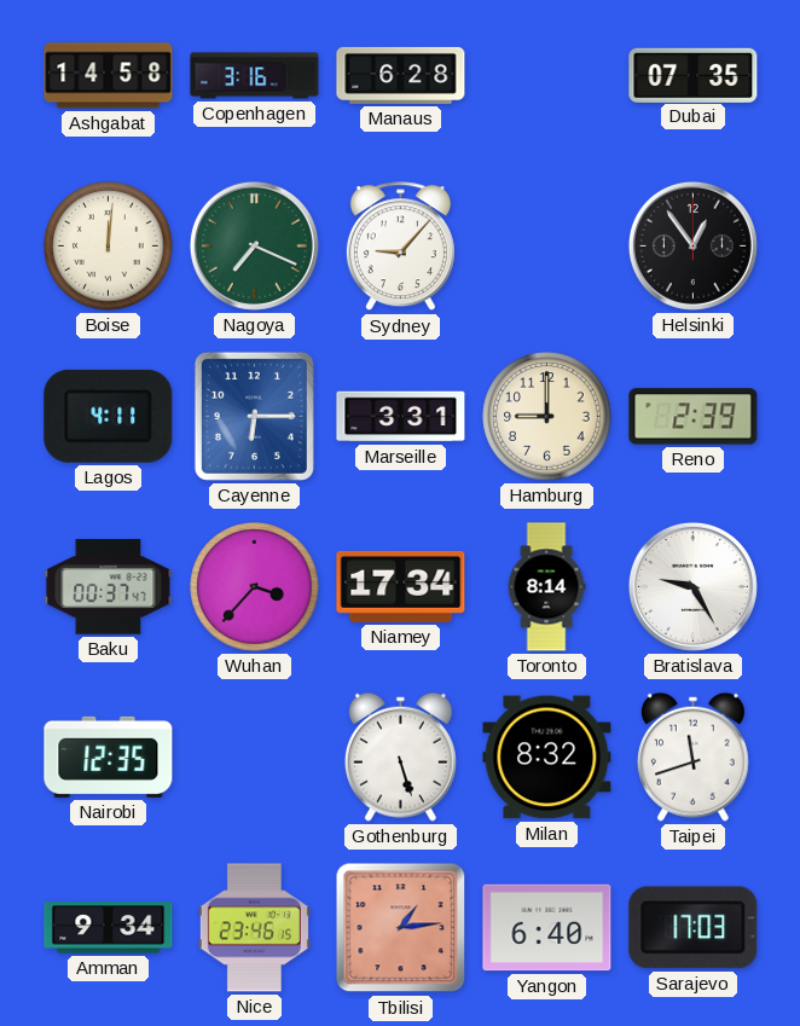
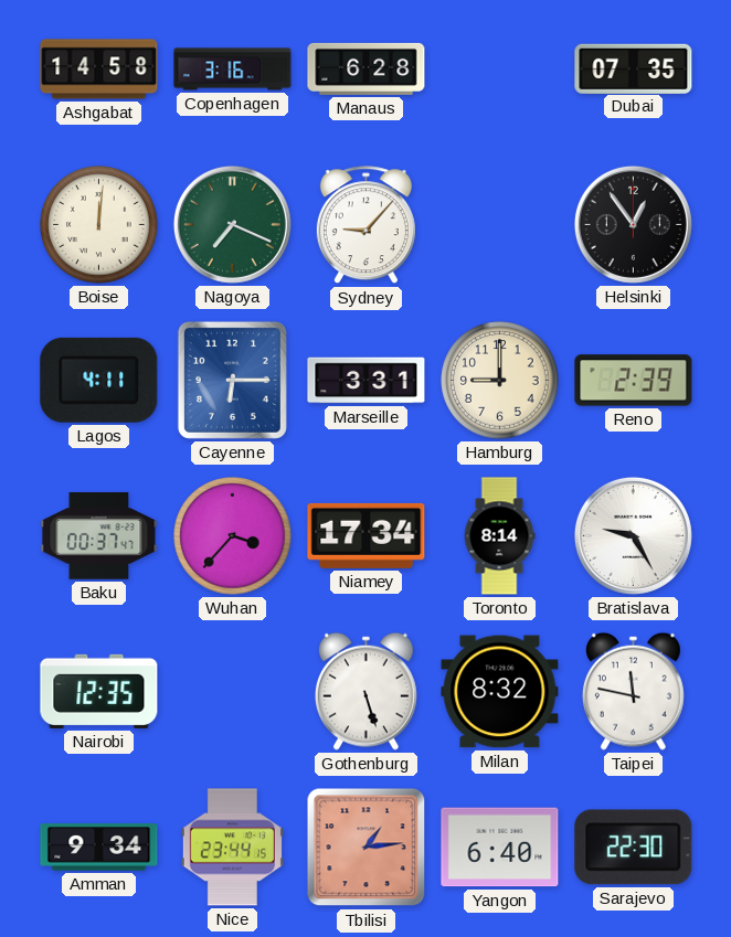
Taipei: 11:42 -> 11:47
Nice: 23:46 -> 23:44
Sarajevo: 17:03 -> 22:30
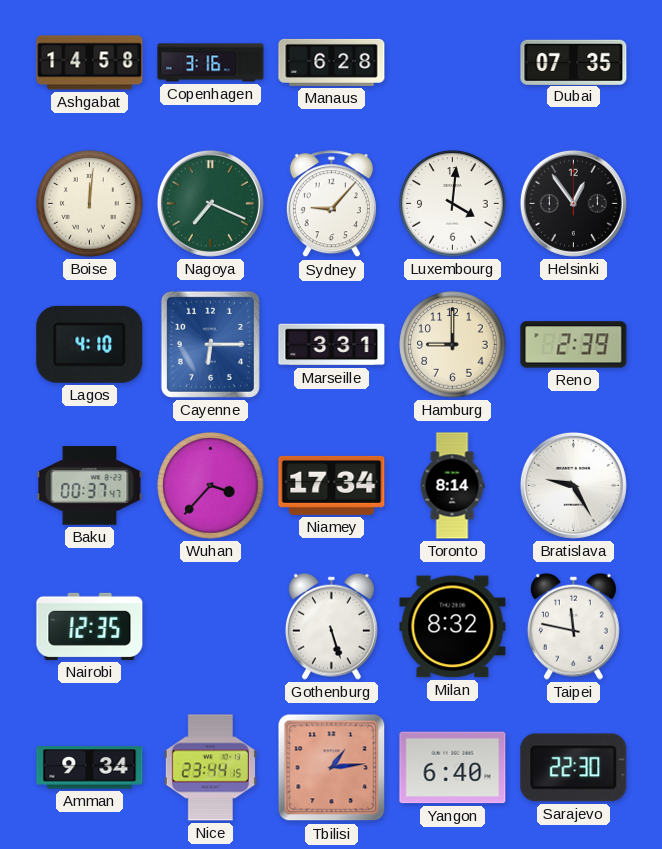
Luxembourg: none -> 4:01
Lagos: 4:11 -> 4:10
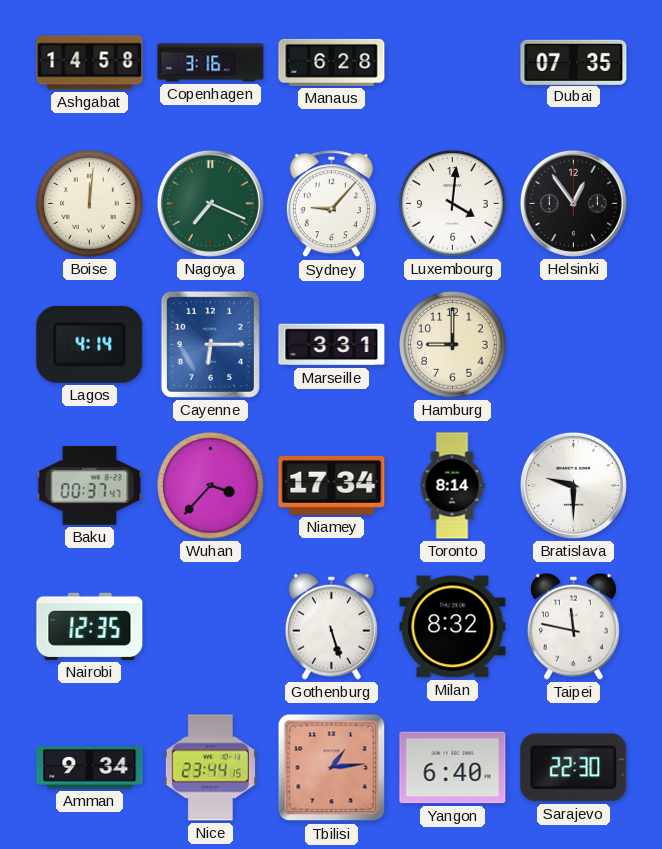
Lagos: 4:10 -> 4:14
Reno: 2:39 -> none
Bratislava: 9:25 -> 9:30
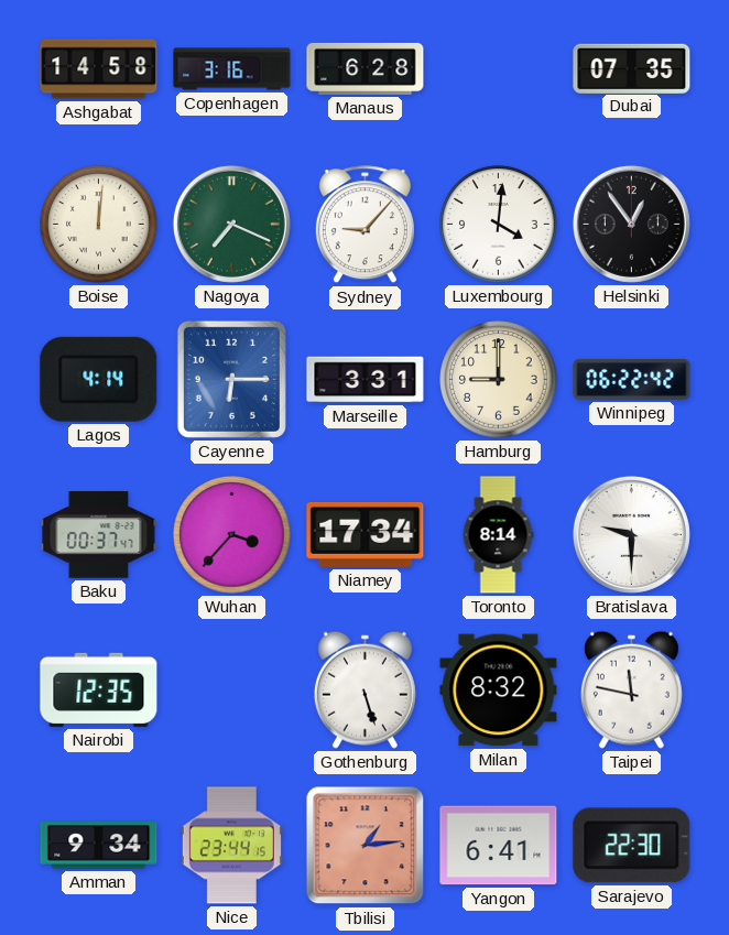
Winnipeg: none -> 06:22
Yangon: 6:40 -> 6:41
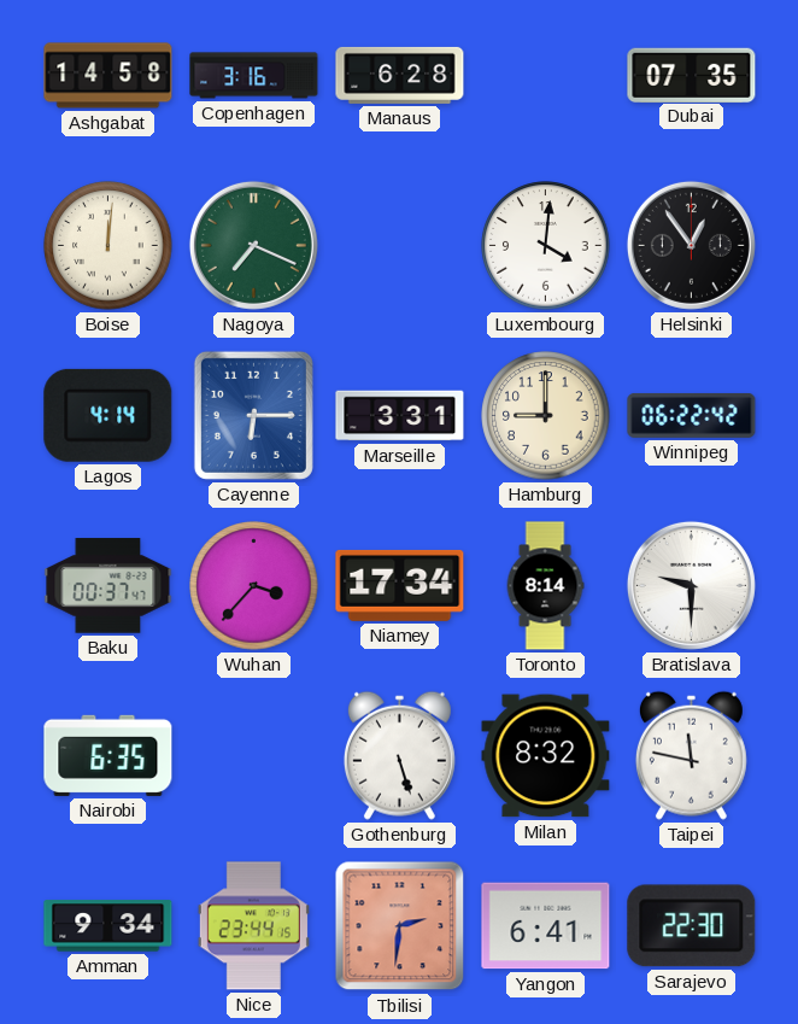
Sydney: 9:07 -> none
Nairobi: 12:35 -> 6:35
Tbilisi: 1:14 -> 2:31
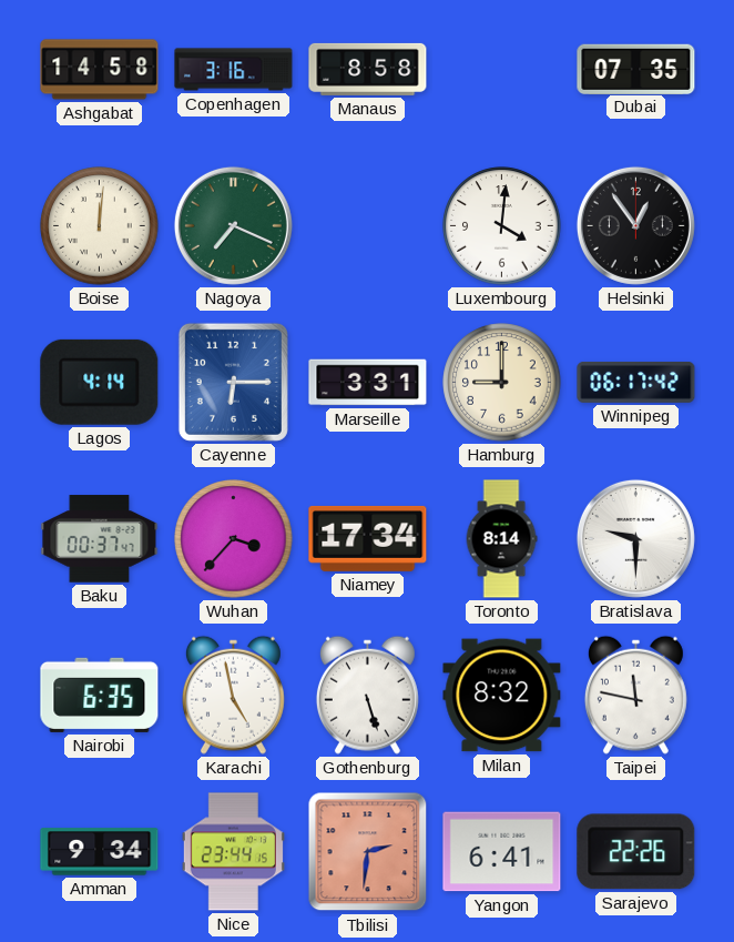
Manaus: 6:28 -> 8:58
Winnipeg: 06:22 -> 06:17
Karachi: none -> 4:58
Sarajevo: 22:30 -> 22:26
